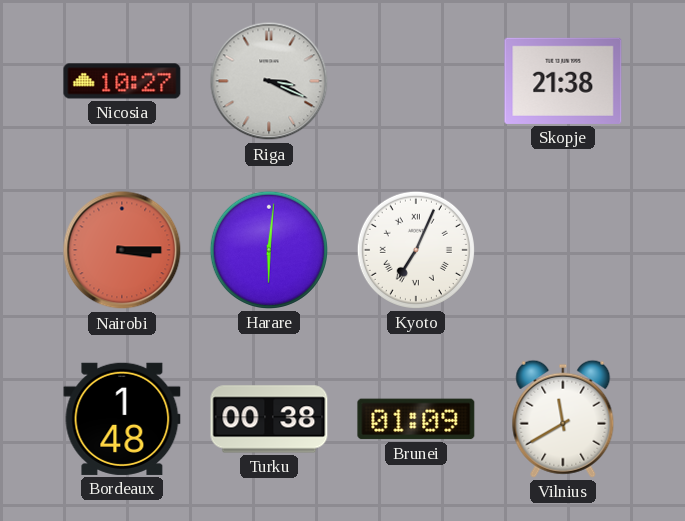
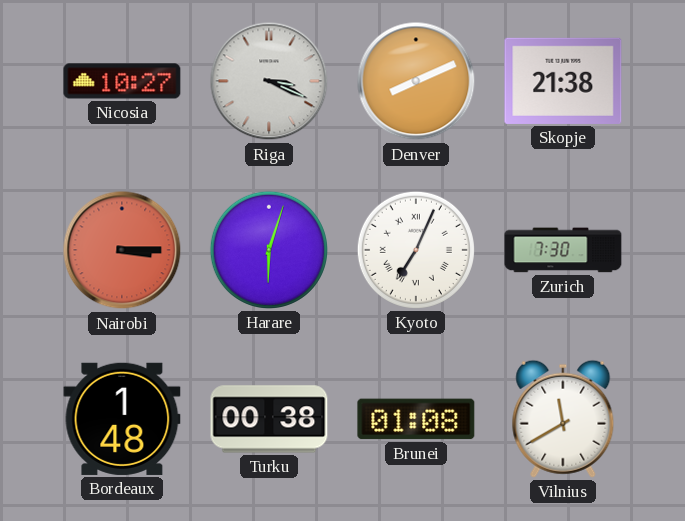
Denver: none -> 8:11
Harare: 6:01 -> 6:03
Zurich: none -> 7:30
Brunei: 01:09 -> 01:08
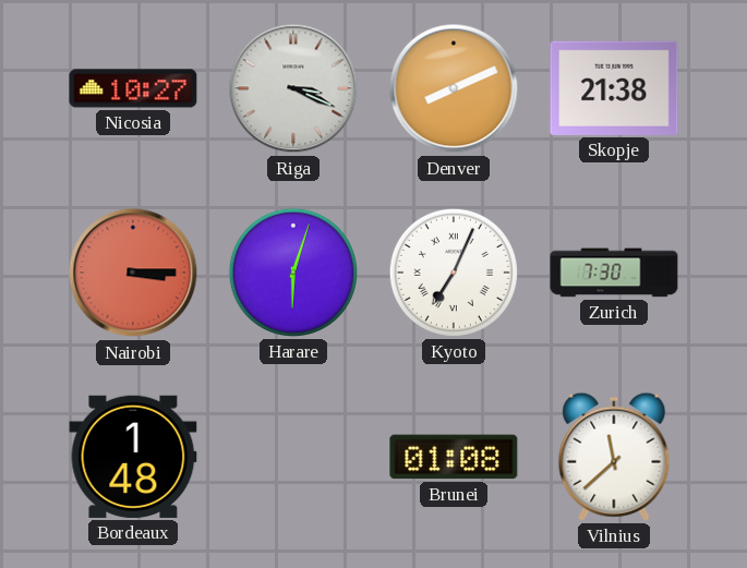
Turku: 00:38 -> none
Vilnius: 11:40 -> 11:38
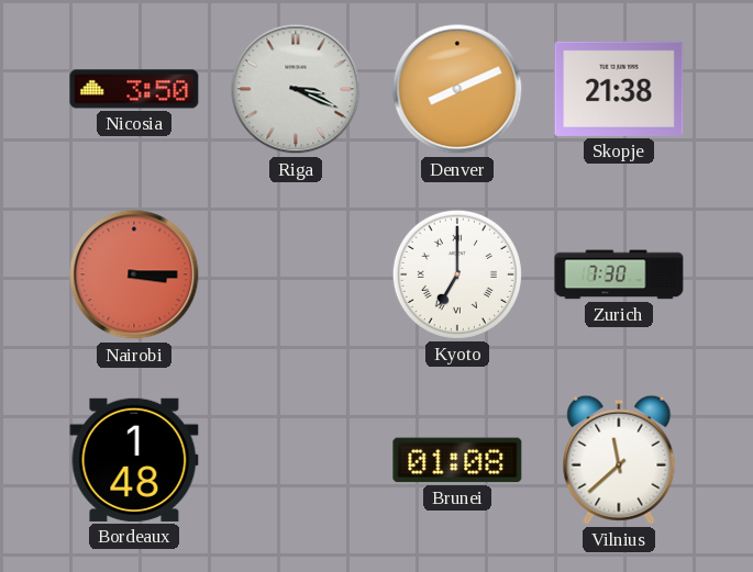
Nicosia: 10:27 -> 3:50
Harare: 6:03 -> none
Kyoto: 7:04 -> 7:00
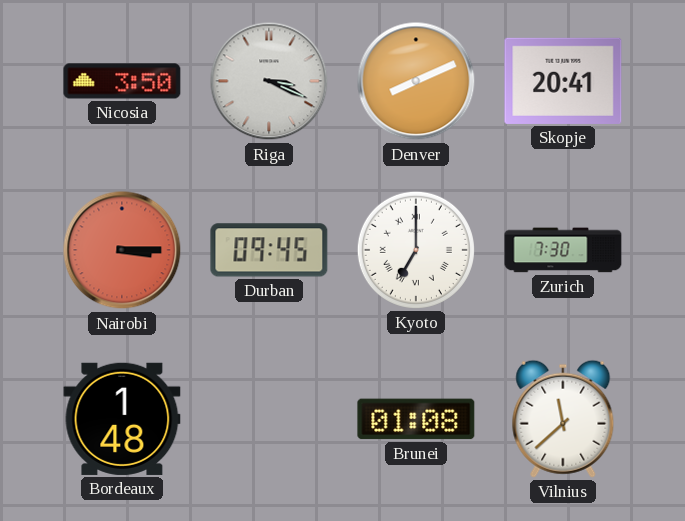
Skopje: 21:38 -> 20:41
Durban: none -> 09:45
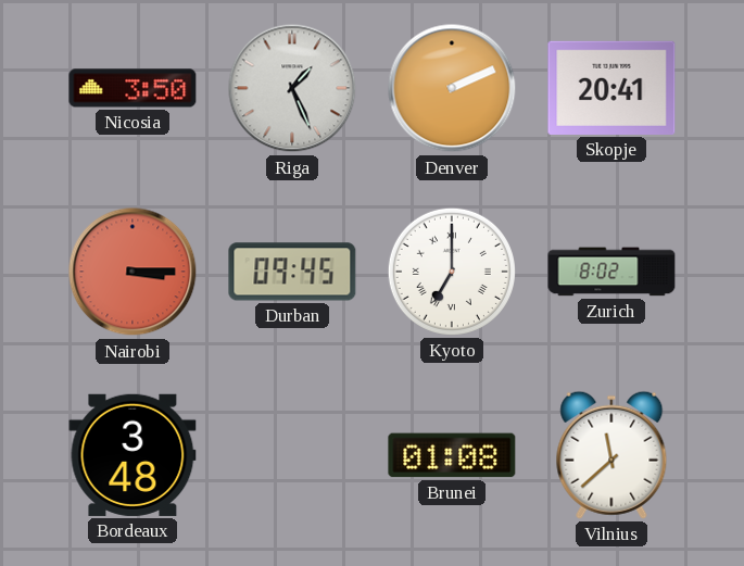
Riga: 3:19 -> 1:26
Denver: 8:11 -> 2:11
Zurich: 7:30 -> 8:02
Bordeaux: 1:48 -> 3:48
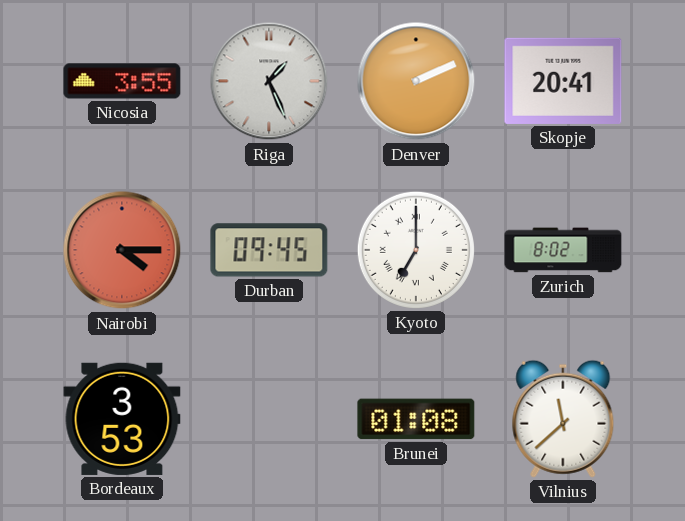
Nicosia: 3:50 -> 3:55
Nairobi: 3:15 -> 4:15
Bordeaux: 3:48 -> 3:53
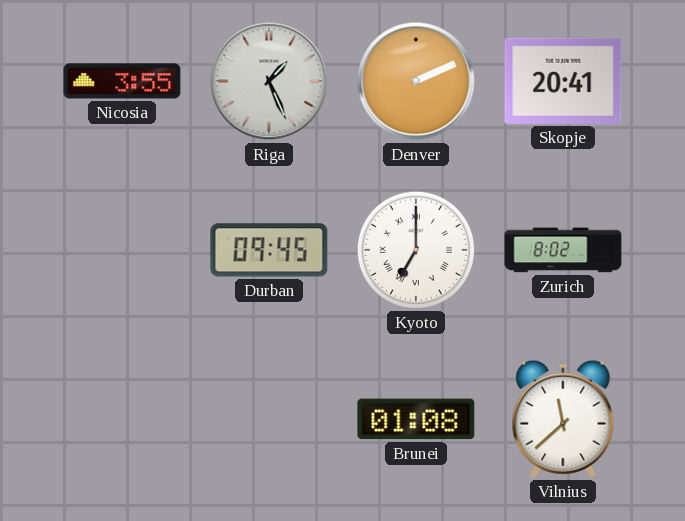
Nairobi: 4:15 -> none
Bordeaux: 3:53 -> none
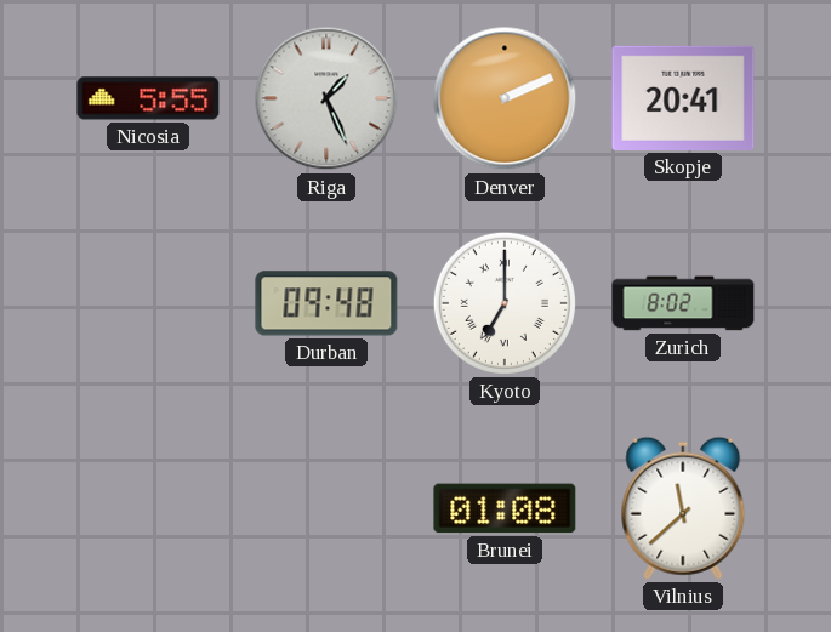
Nicosia: 3:55 -> 5:55
Durban: 09:45 -> 09:48
